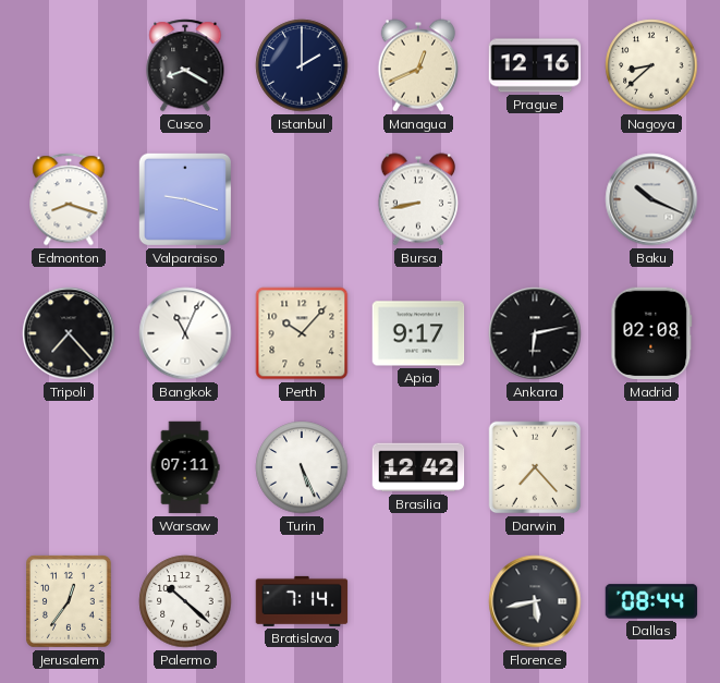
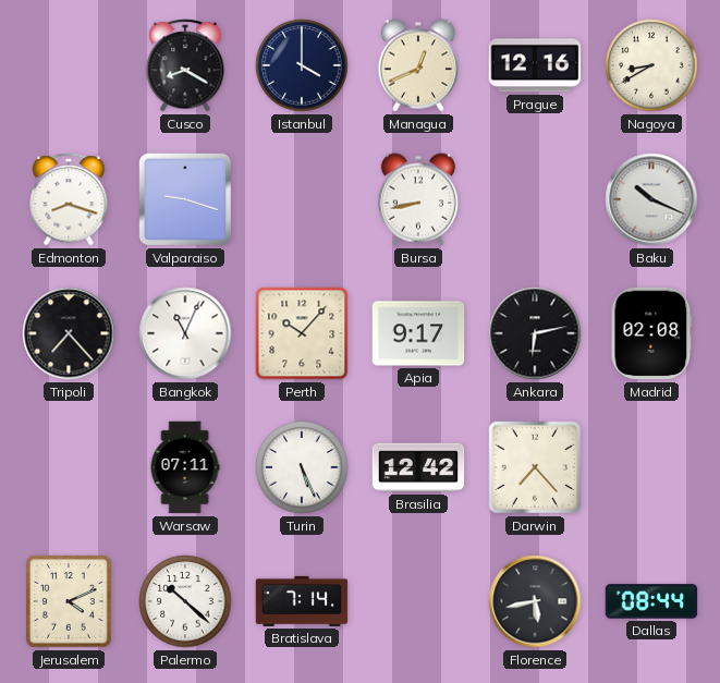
Istanbul: 2:00 -> 4:00
Nagoya: 8:38 -> 8:40
Jerusalem: 12:36 -> 4:11
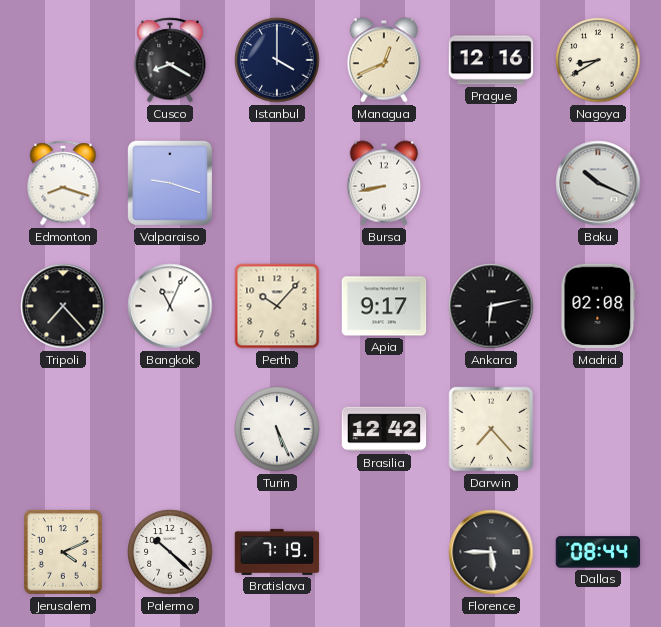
Warsaw: 07:11 -> none
Bratislava: 7:14 -> 7:19
Florence: 5:43 -> 5:45
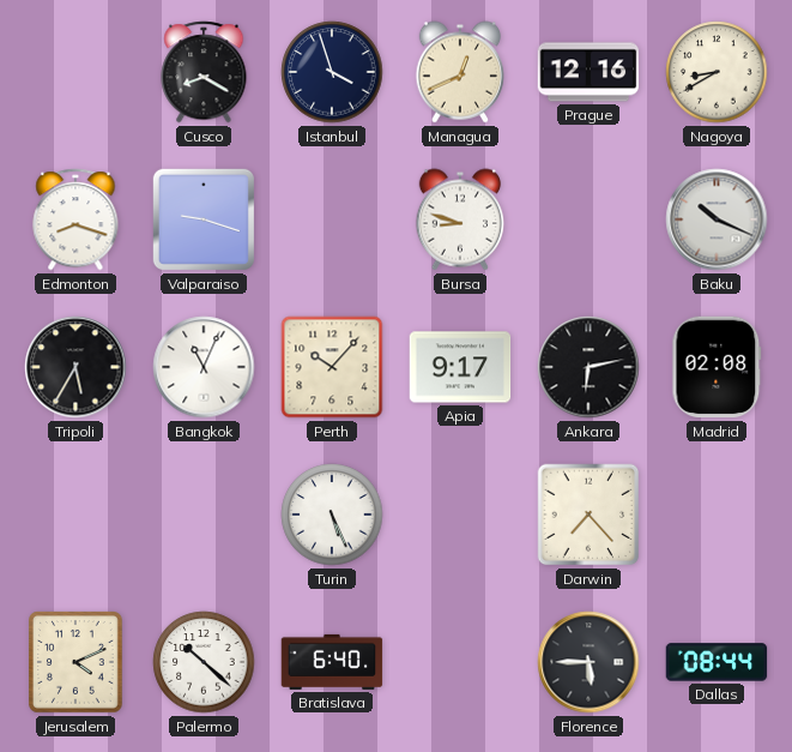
Istanbul: 4:00 -> 3:57
Bursa: 8:43 -> 8:48
Tripoli: 7:23 -> 5:35
Brasilia: 12:42 -> none
Bratislava: 7:19 -> 6:40
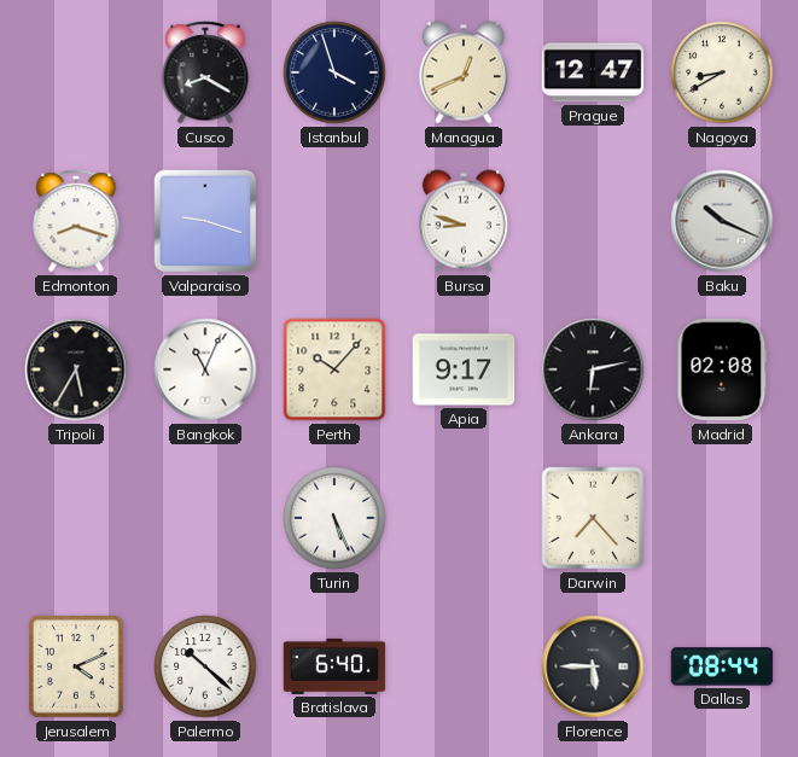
Prague: 12:16 -> 12:47
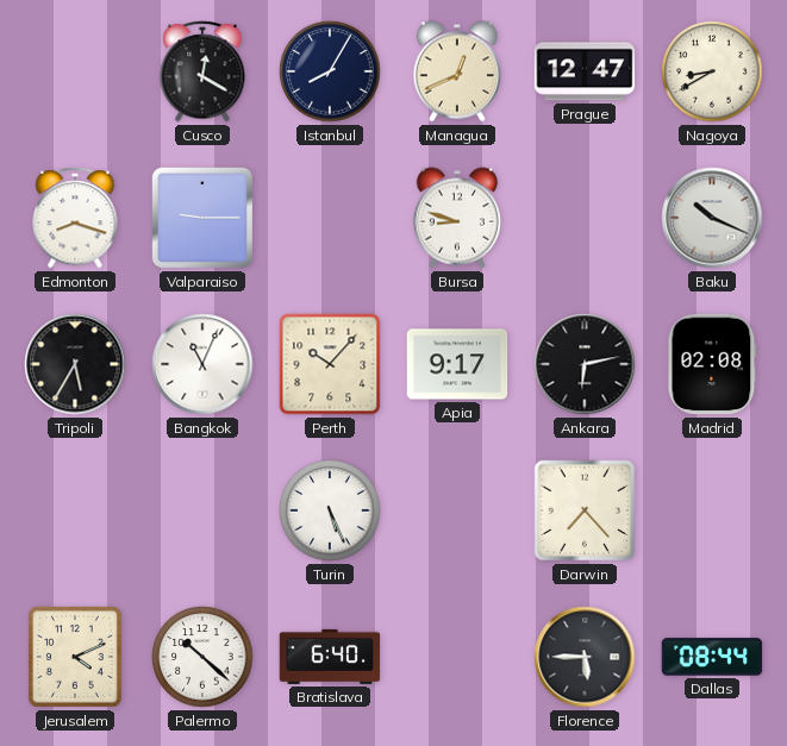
Cusco: 8:20 -> 12:20
Istanbul: 3:57 -> 8:05
Valparaiso: 9:18 -> 9:15
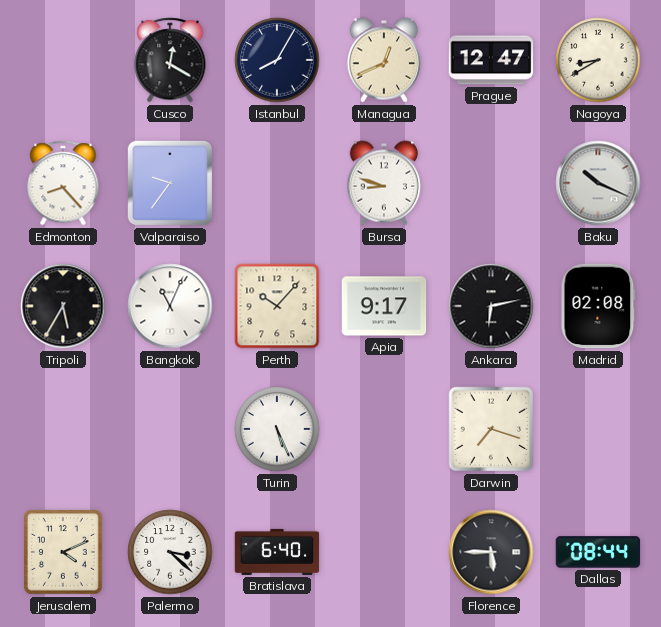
Edmonton: 8:18 -> 8:23
Valparaiso: 9:15 -> 9:36
Darwin: 7:23 -> 7:18
Palermo: 10:22 -> 3:22
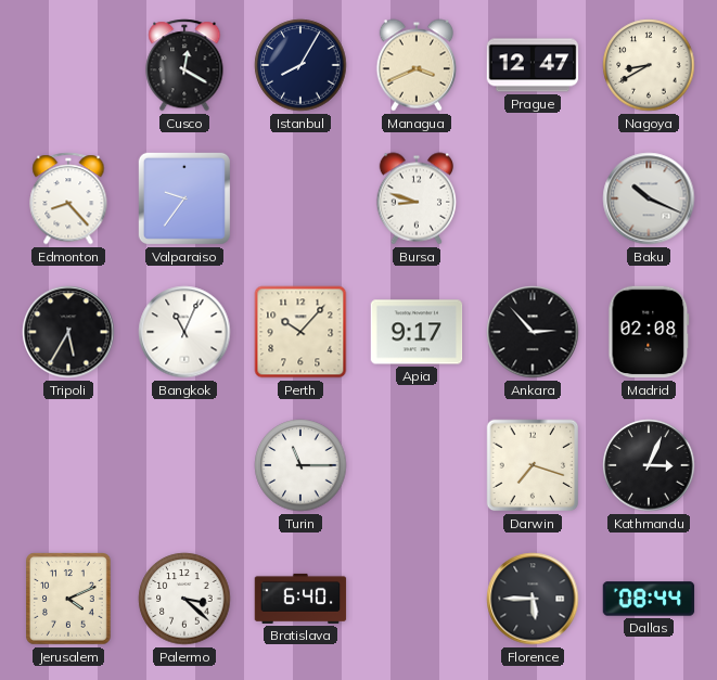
Managua: 12:41 -> 3:41
Ankara: 6:13 -> 2:53
Turin: 5:26 -> 11:15
Kathmandu: none -> 3:04
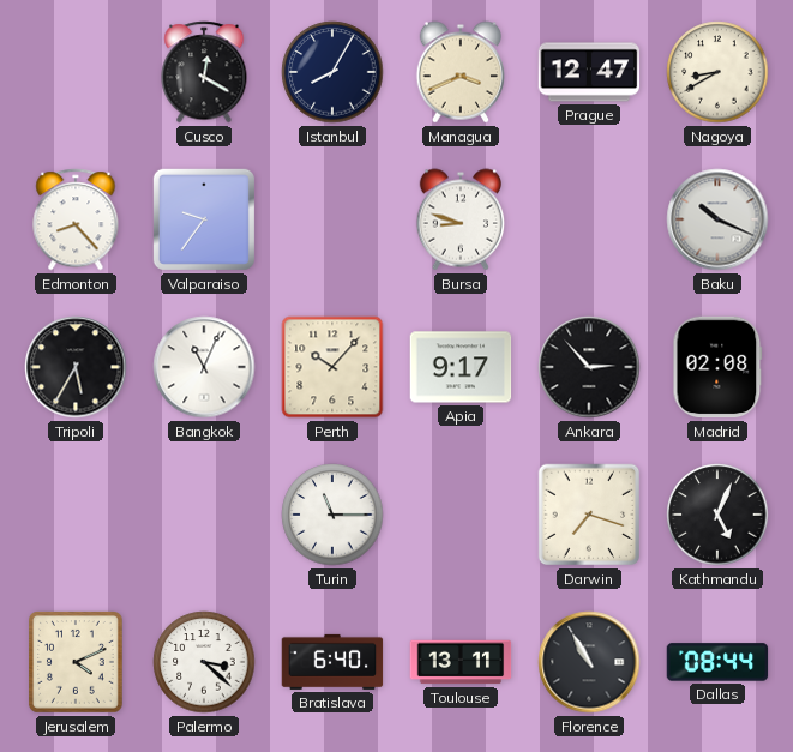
Kathmandu: 3:04 -> 5:04
Toulouse: none -> 13:11
Florence: 5:45 -> 10:55
